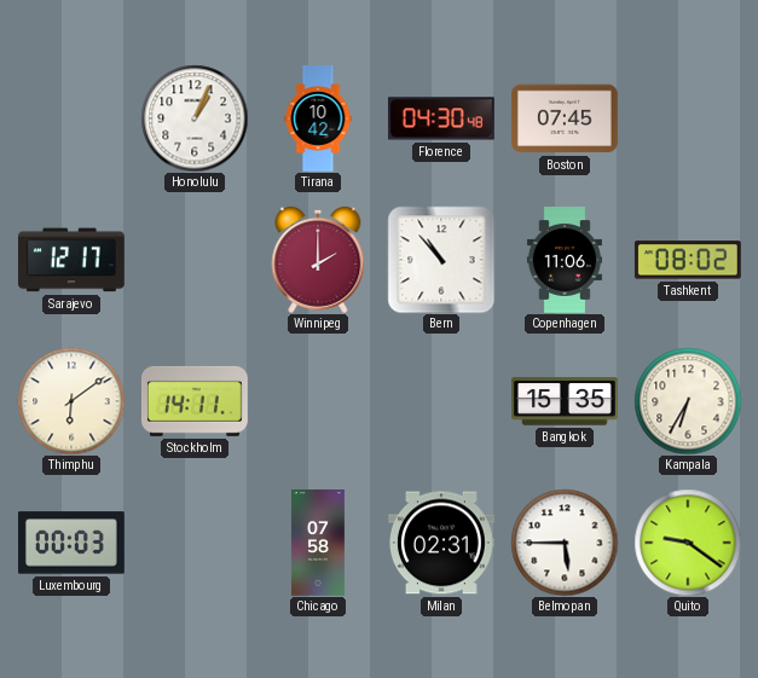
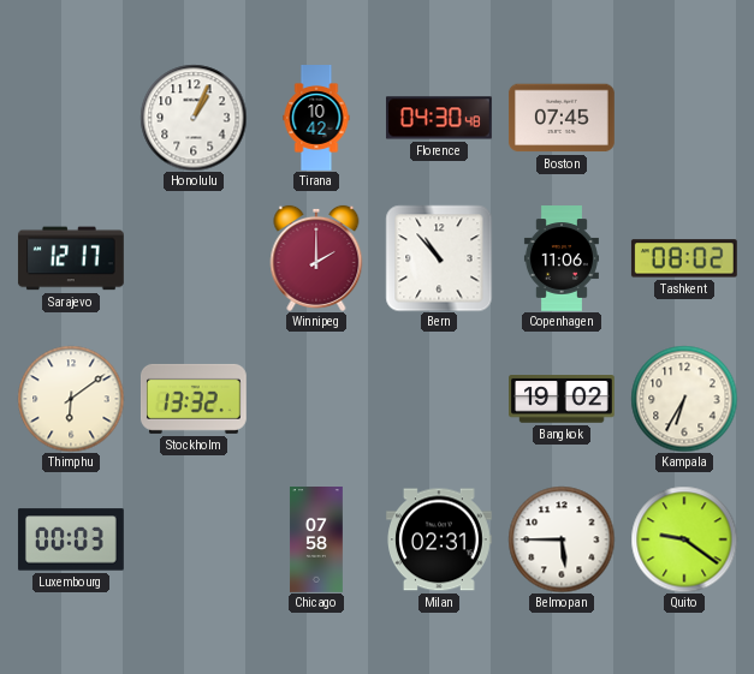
Stockholm: 14:11 -> 13:32
Bangkok: 15:35 -> 19:02
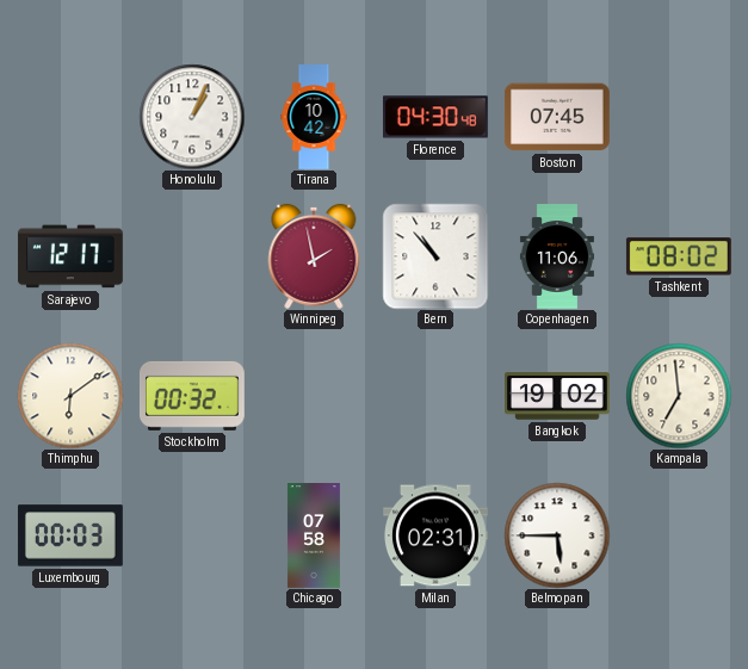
Winnipeg: 2:00 -> 1:58
Stockholm: 13:32 -> 00:32
Kampala: 6:35 -> 6:59
Quito: 9:21 -> none
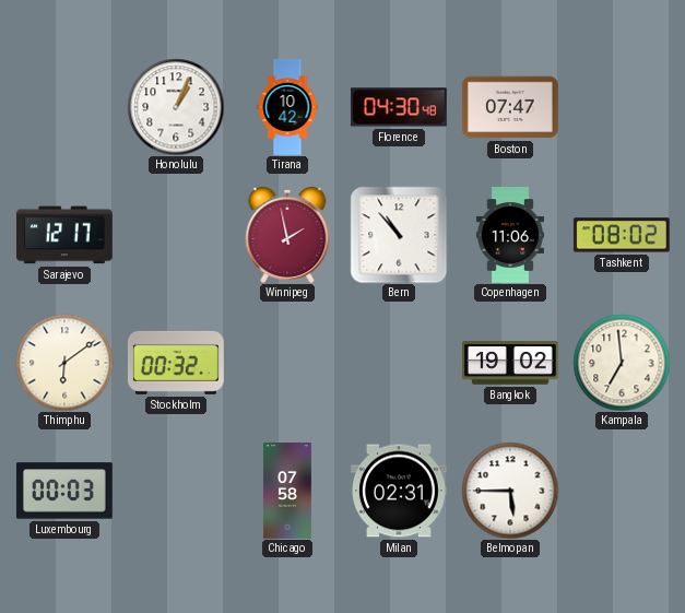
Boston: 07:45 -> 07:47
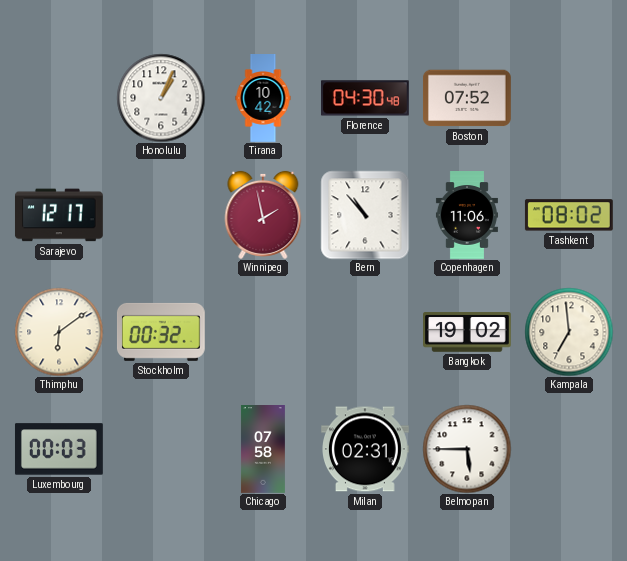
Boston: 07:47 -> 07:52
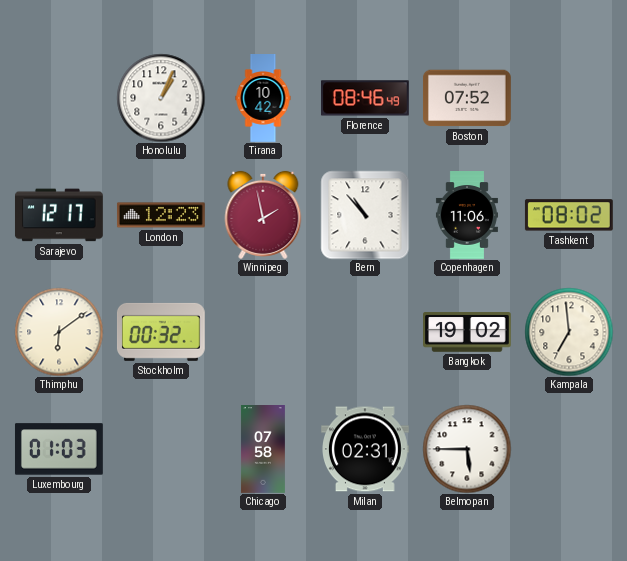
Florence: 04:30 -> 08:46
London: none -> 12:23
Luxembourg: 00:03 -> 01:03
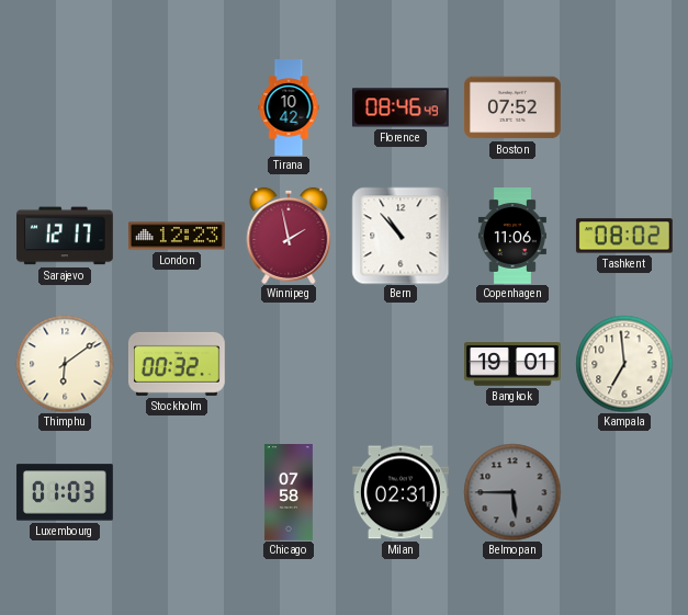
Honolulu: 1:04 -> none
Bangkok: 19:02 -> 19:01
Belmopan dial: white -> grey
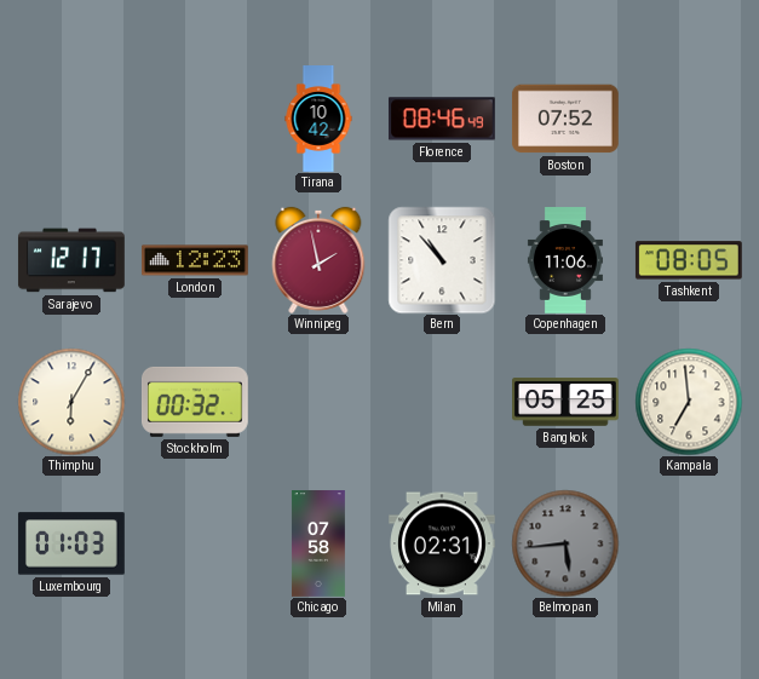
Tashkent: 08:02 -> 08:05
Thimphu: 6:09 -> 6:05
Bangkok: 19:01 -> 05:25
Belmopan: 5:45 -> 5:44
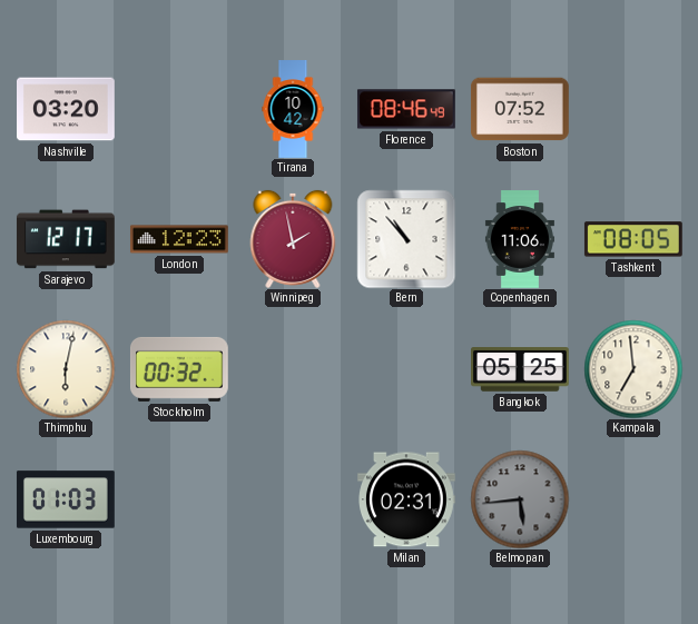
Nashville: none -> 03:20
Thimphu: 6:05 -> 6:02
Chicago: 07:58 -> none
